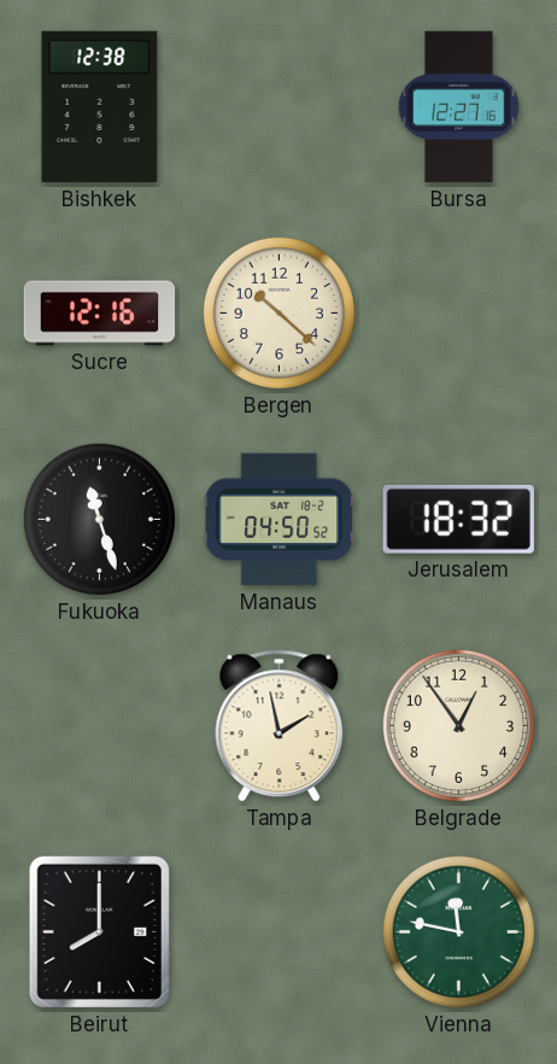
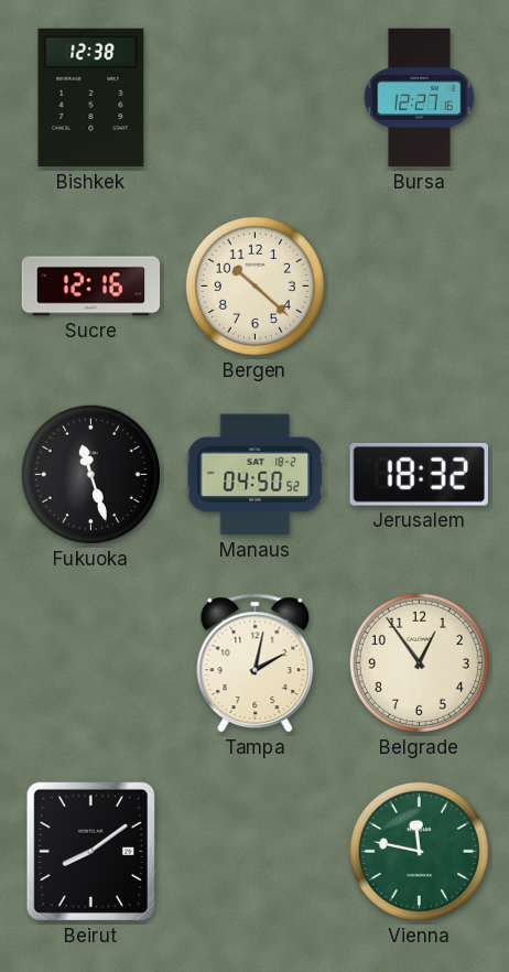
Tampa: 1:58 -> 2:02
Beirut: 8:00 -> 8:09
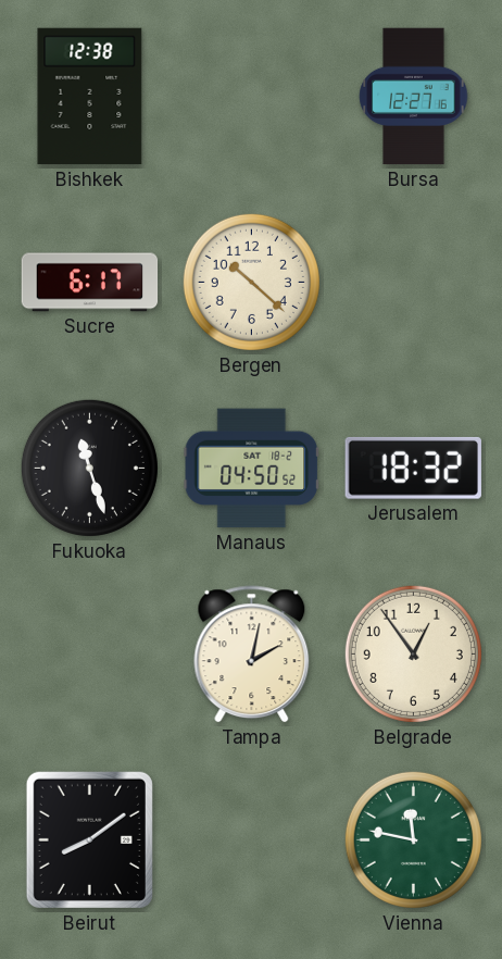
Sucre: 12:16 -> 6:17
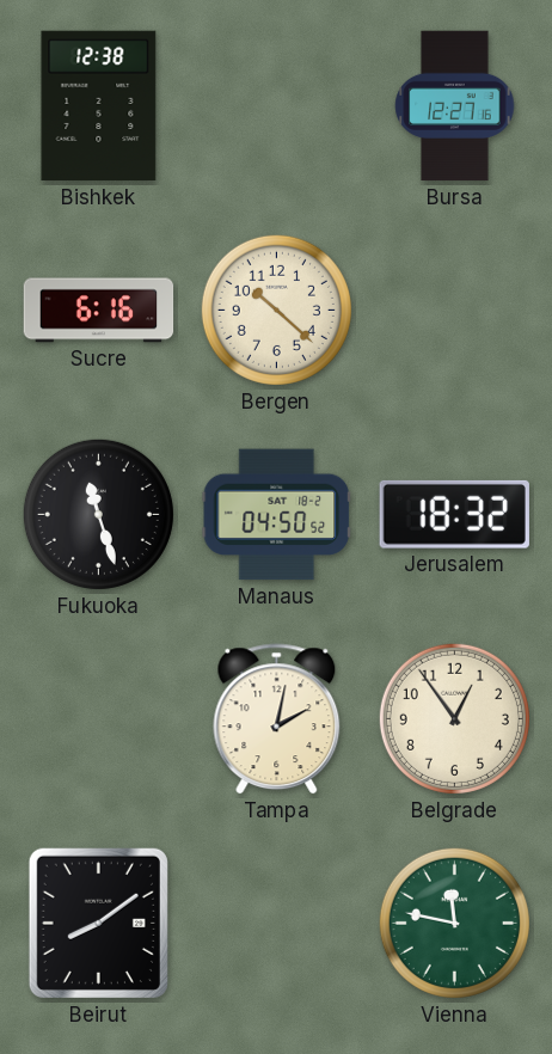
Sucre: 6:17 -> 6:16
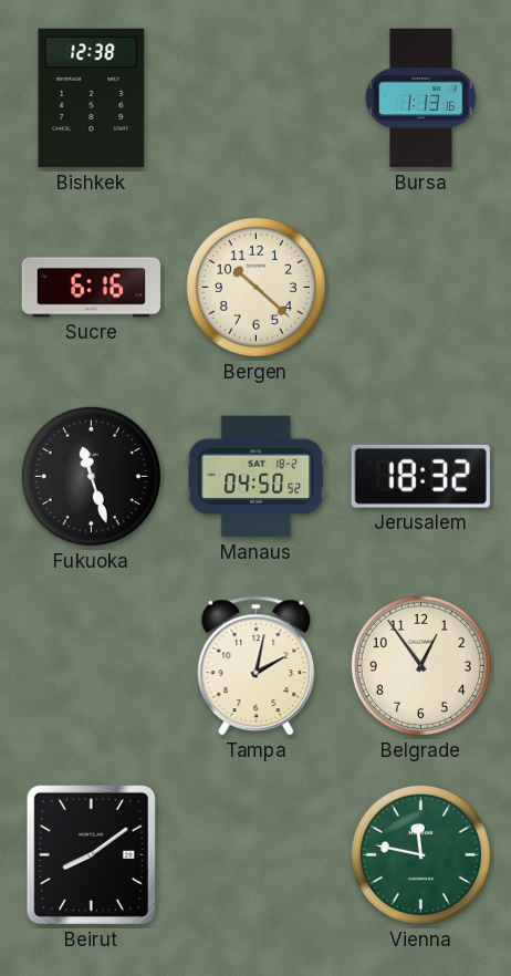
Bursa: 12:27 -> 1:13
